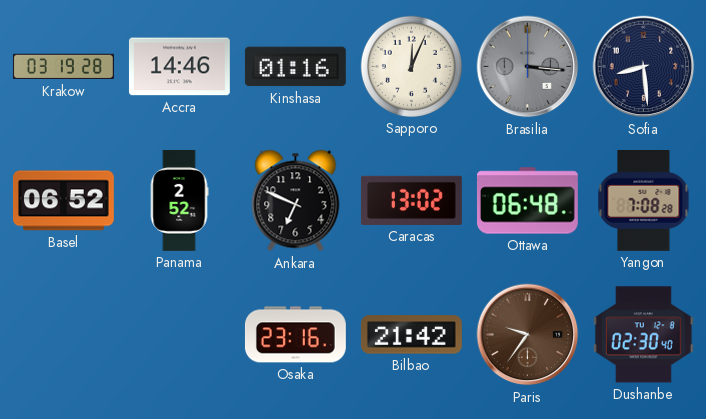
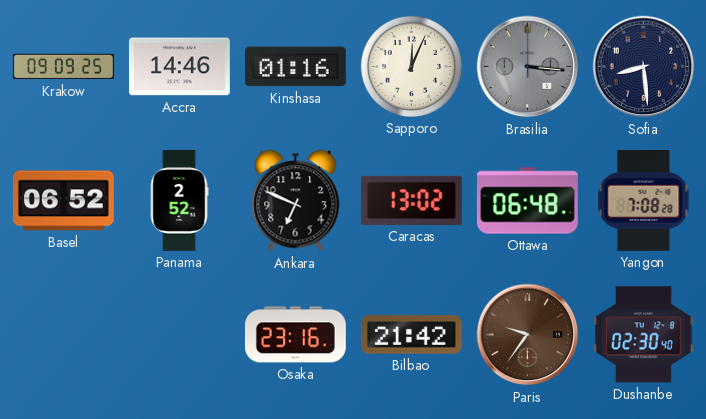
Krakow: 03:19 -> 09:09
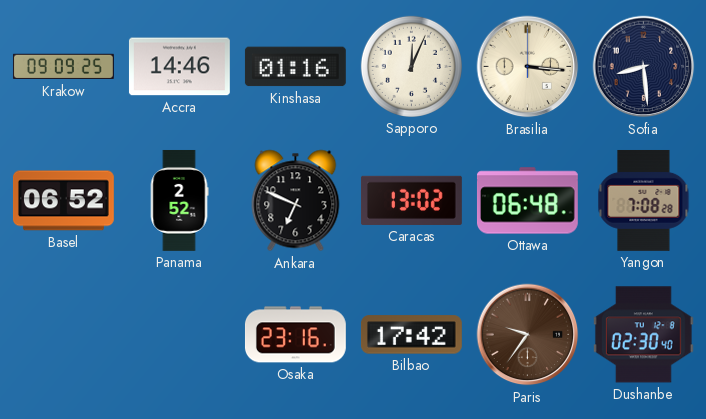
Brasilia dial: grey -> cream
Bilbao: 21:42 -> 17:42
